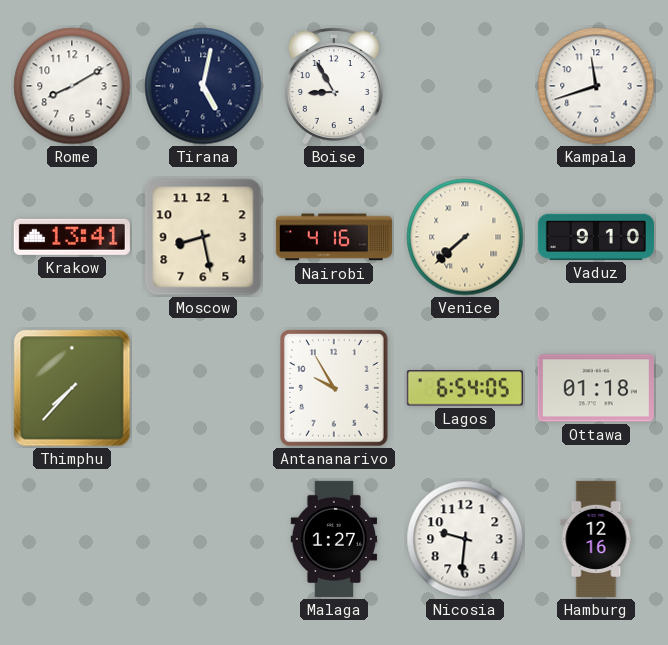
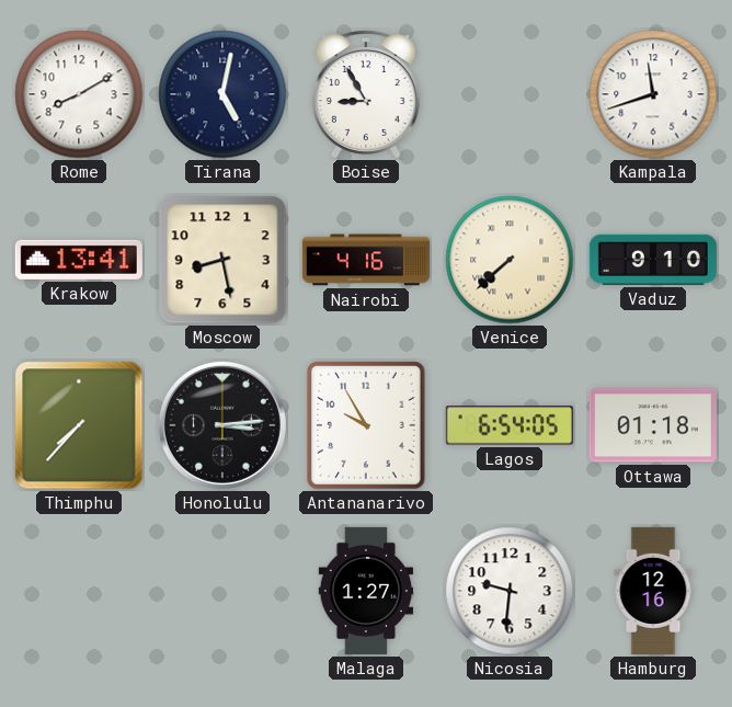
Honolulu: none -> 3:14
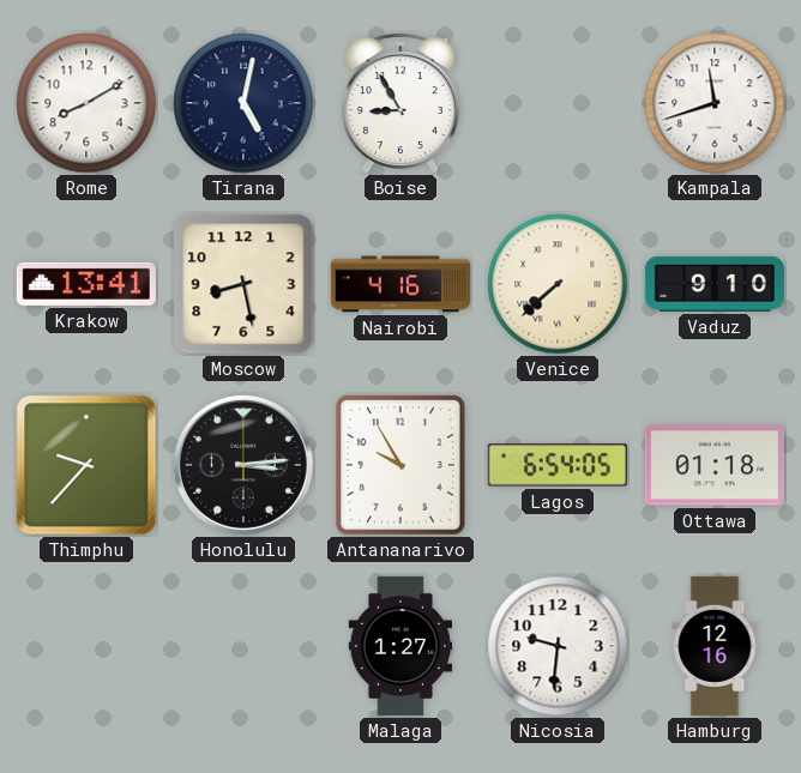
Thimphu: 7:37 -> 9:37
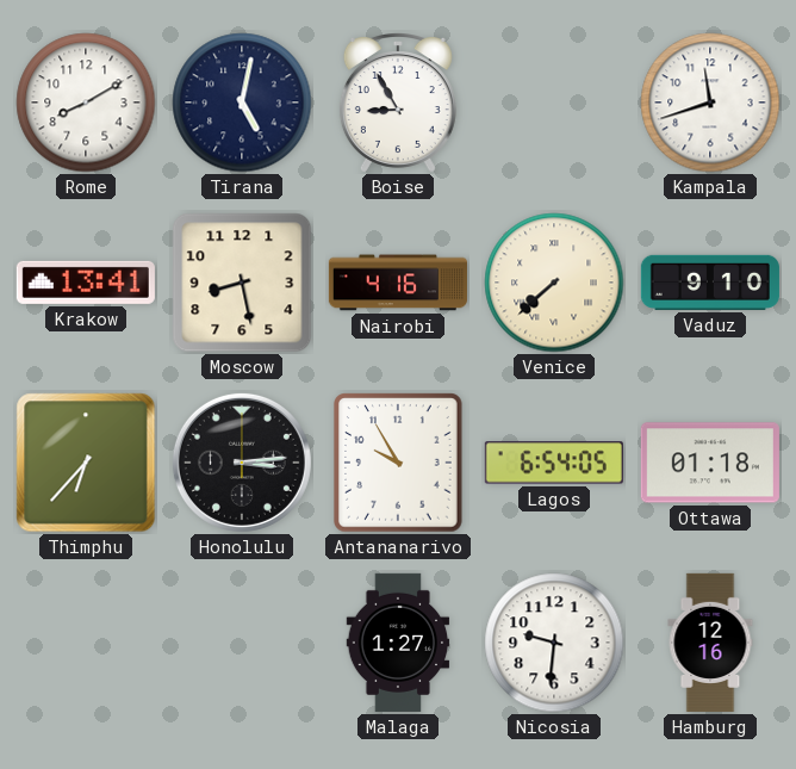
Thimphu: 9:37 -> 6:37
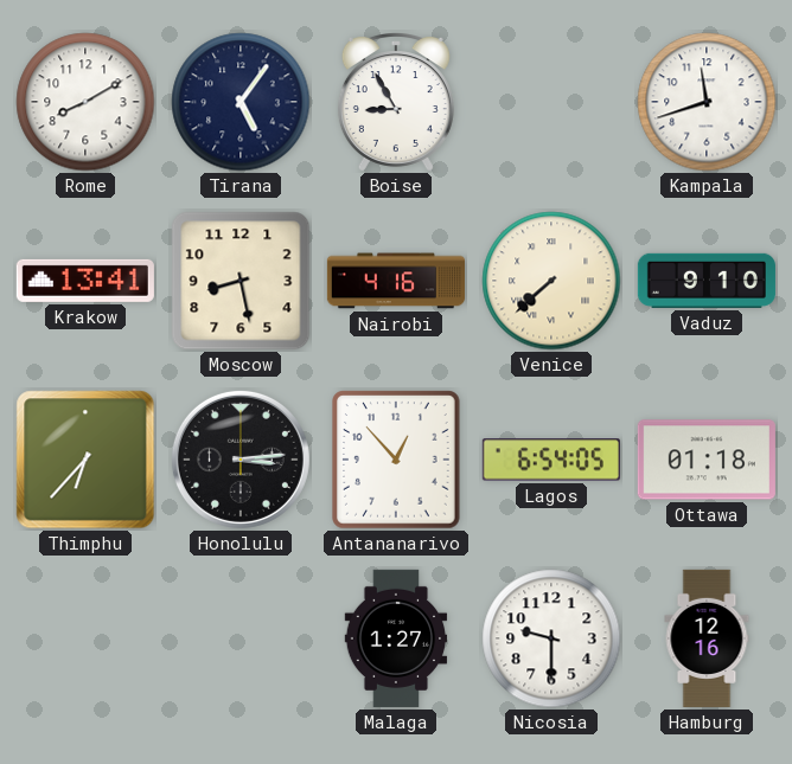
Tirana: 5:02 -> 5:06
Antananarivo: 9:55 -> 12:53
Nicosia: 9:31 -> 9:30
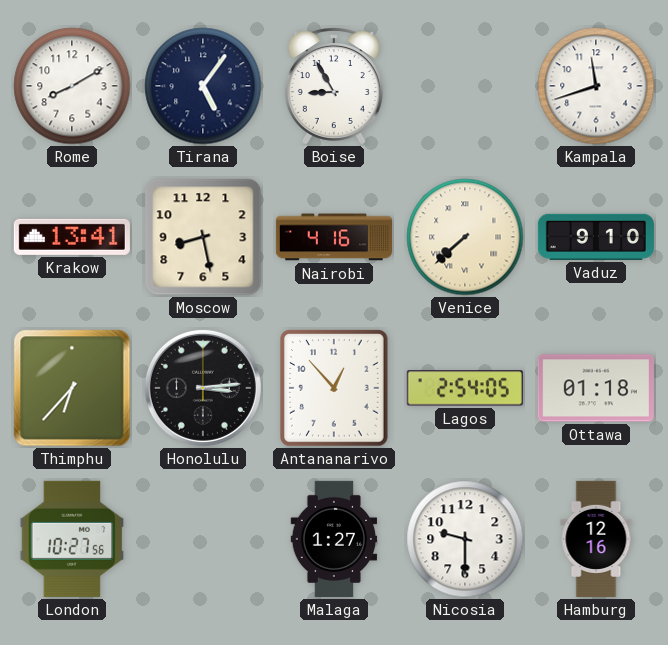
Lagos: 6:54 -> 2:54
London: none -> 10:27
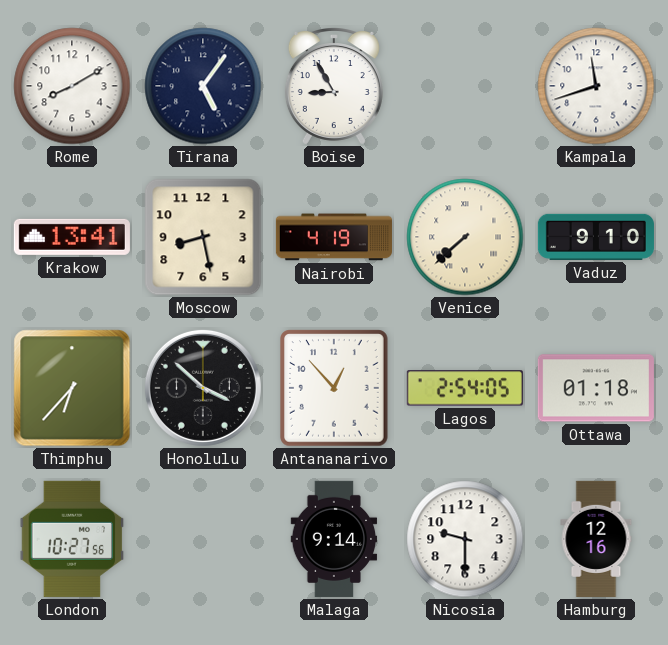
Nairobi: 4:16 -> 4:19
Honolulu: 3:14 -> 3:52
Malaga: 1:27 -> 9:14
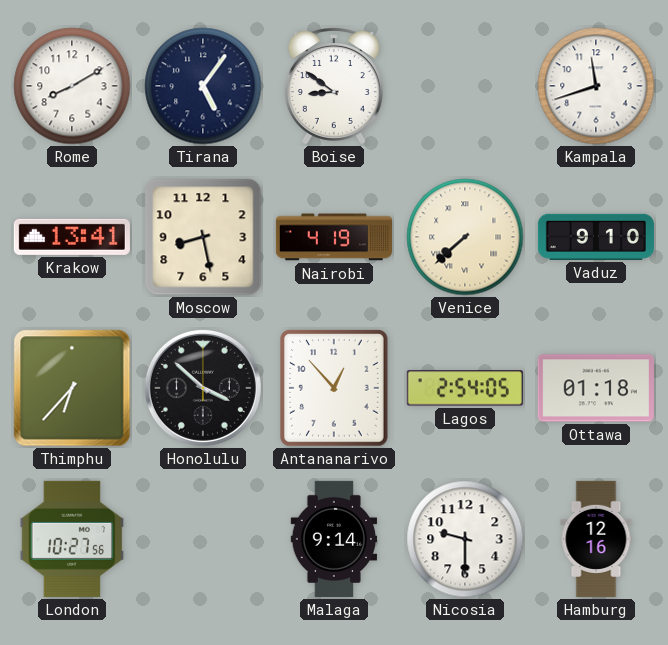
Boise: 8:55 -> 8:51
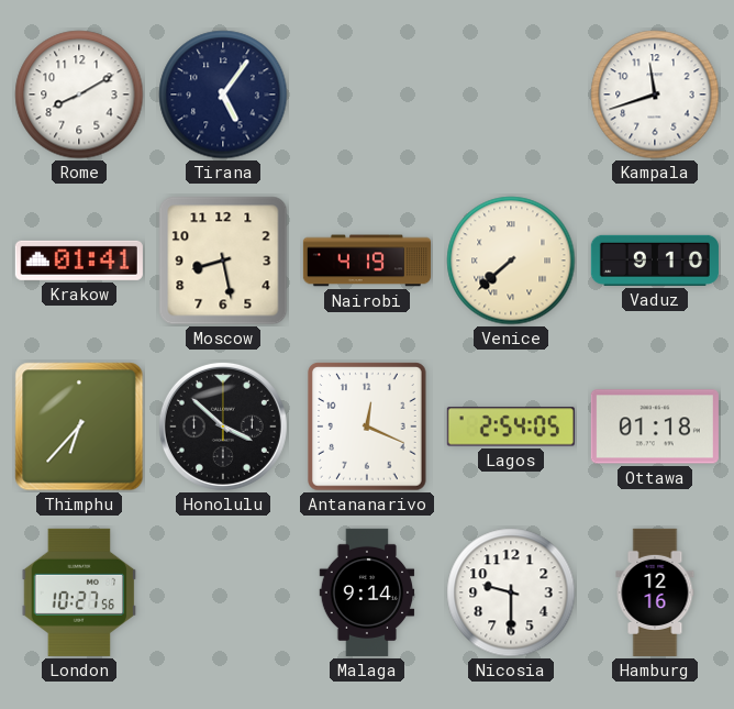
Boise: 8:51 -> none
Krakow: 13:41 -> 01:41
Antananarivo: 12:53 -> 12:19
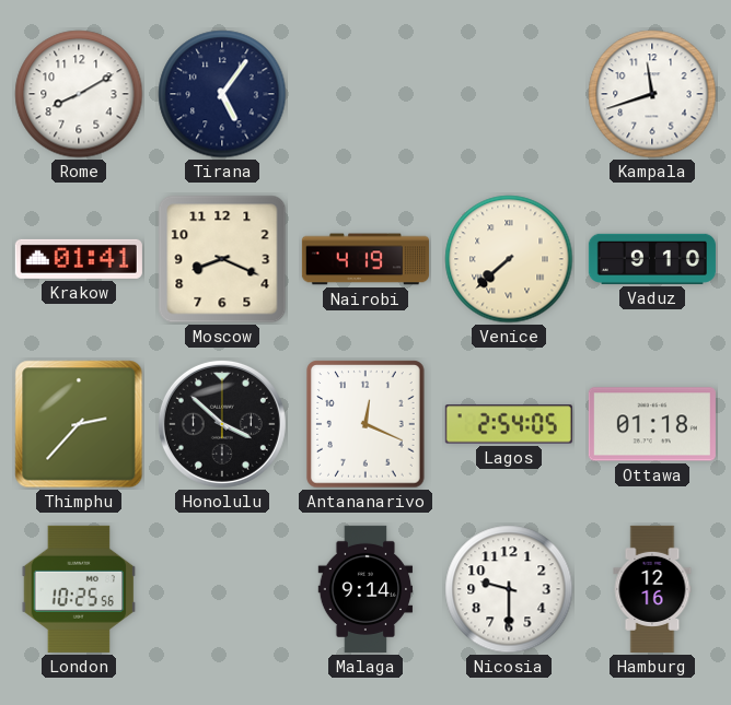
Moscow: 8:28 -> 8:19
Thimphu: 6:37 -> 2:37
London: 10:27 -> 10:25
